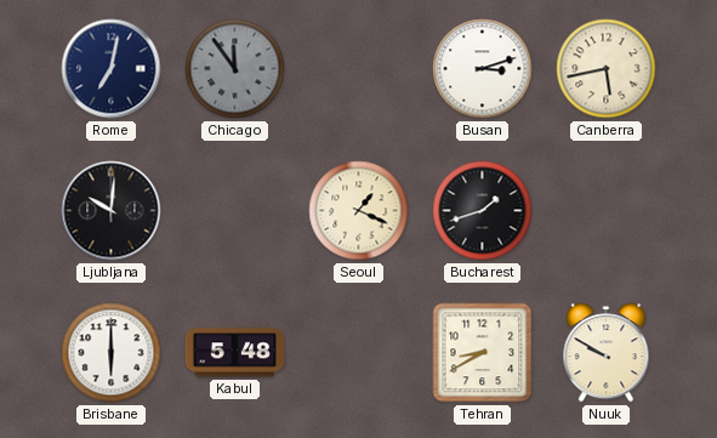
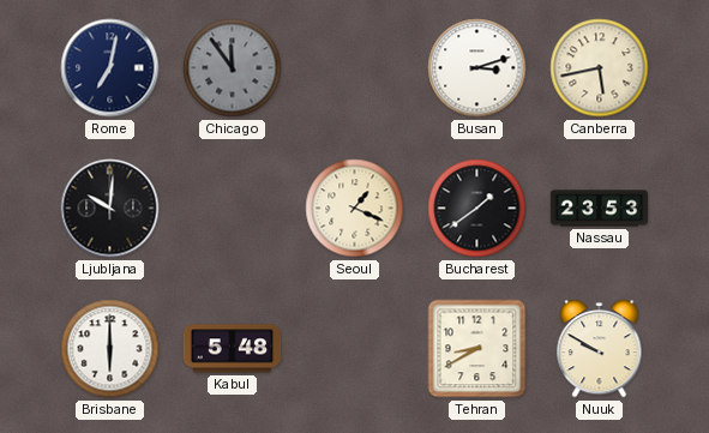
Bucharest: 1:42 -> 1:39
Nassau: none -> 23:53
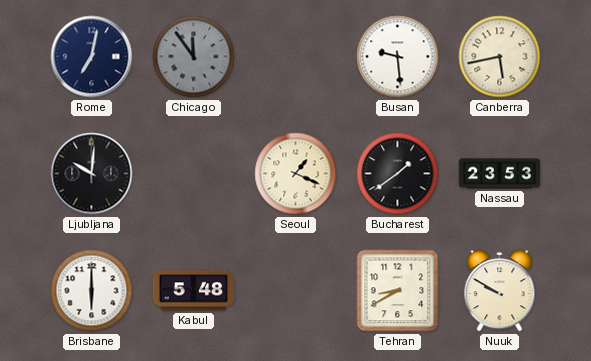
Busan: 3:12 -> 9:29
